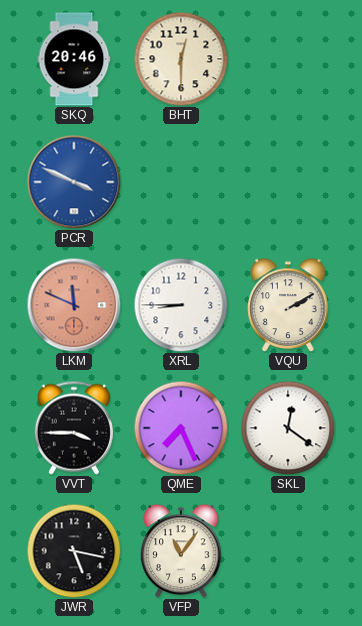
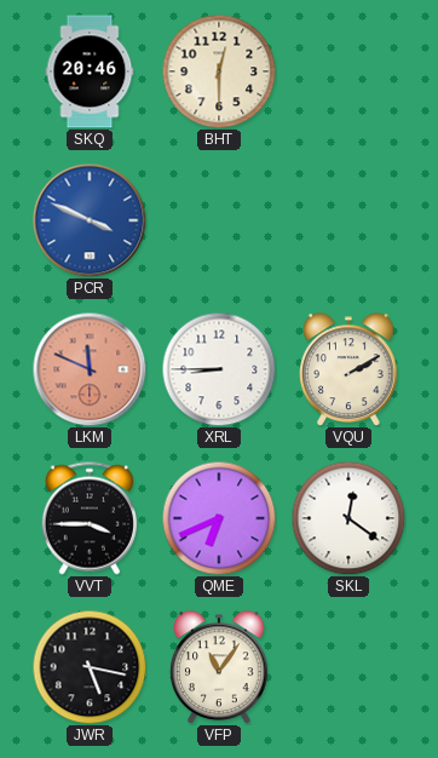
QME: 7:26 -> 6:41
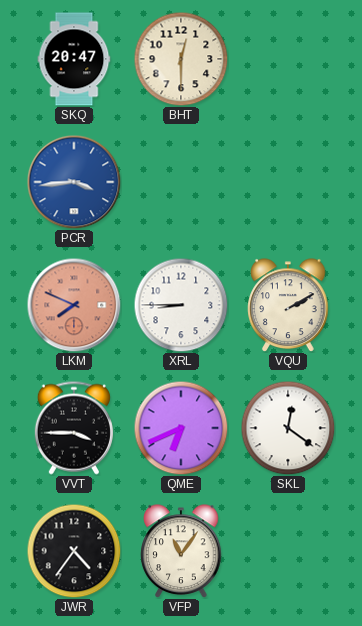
SKQ: 20:46 -> 20:47
PCR: 3:49 -> 3:44
LKM: 11:49 -> 7:49
JWR: 5:17 -> 4:36
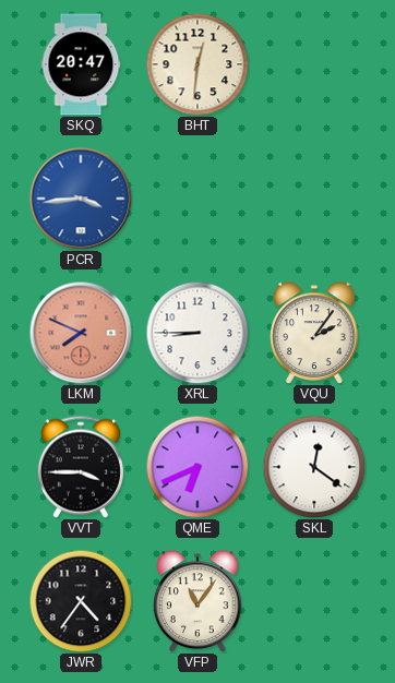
BHT: 12:30 -> 12:31
VQU: 2:10 -> 2:06
